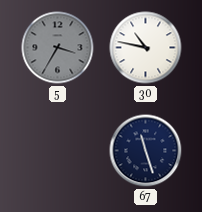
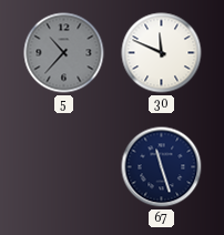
5: 3:35 -> 10:37
30: 10:47 -> 11:49
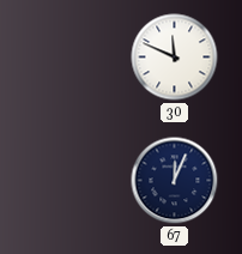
5: 10:37 -> none
67: 11:27 -> 12:04
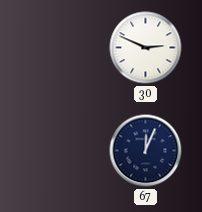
30: 11:49 -> 2:49
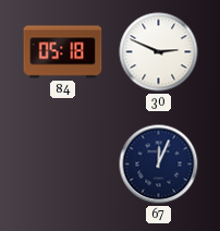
84: none -> 05:18
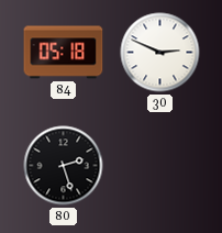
80: none -> 2:27
67: 12:04 -> none
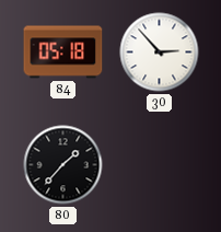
30: 2:49 -> 2:53
80: 2:27 -> 1:37
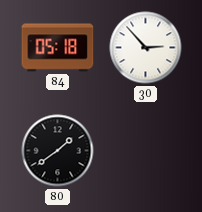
80: 1:37 -> 1:39
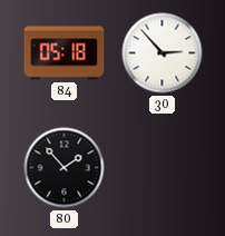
80: 1:39 -> 1:53
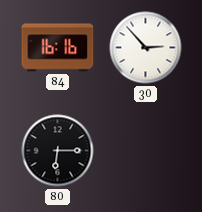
84: 05:18 -> 16:16
80: 1:53 -> 6:15
